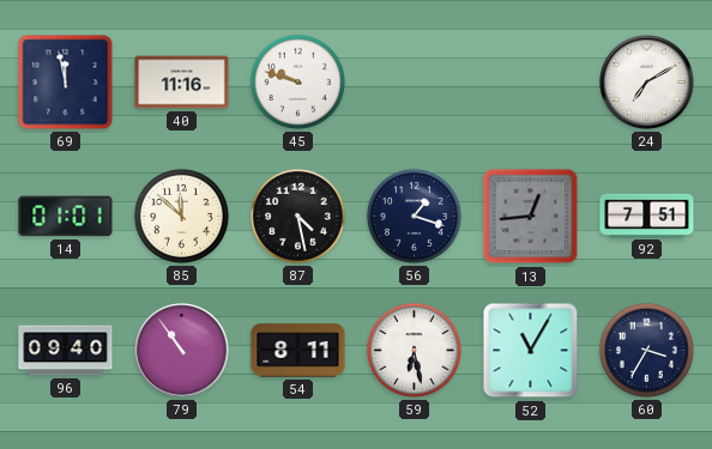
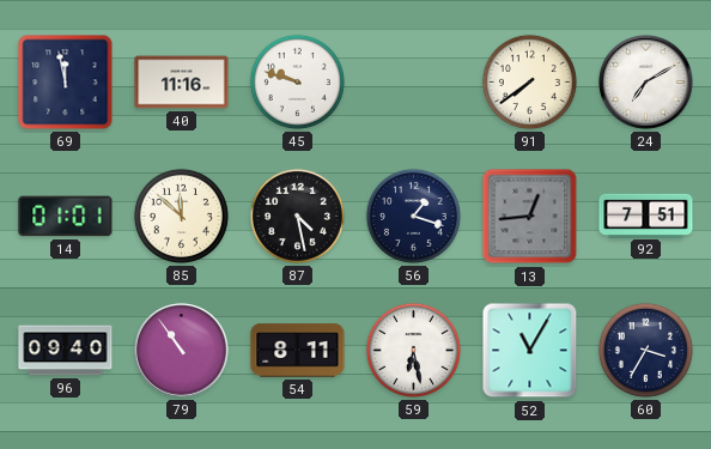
91: none -> 7:39
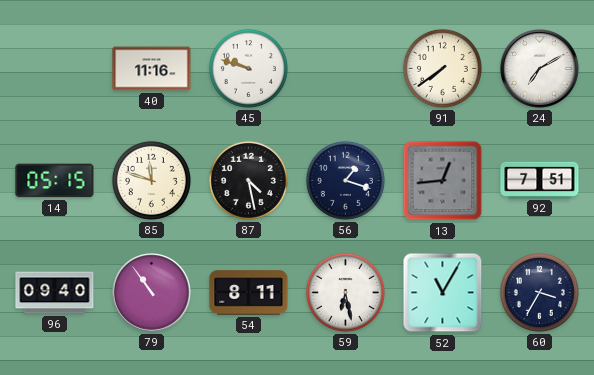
69: 11:58 -> none
14: 01:01 -> 05:15
85: 11:52 -> 11:48
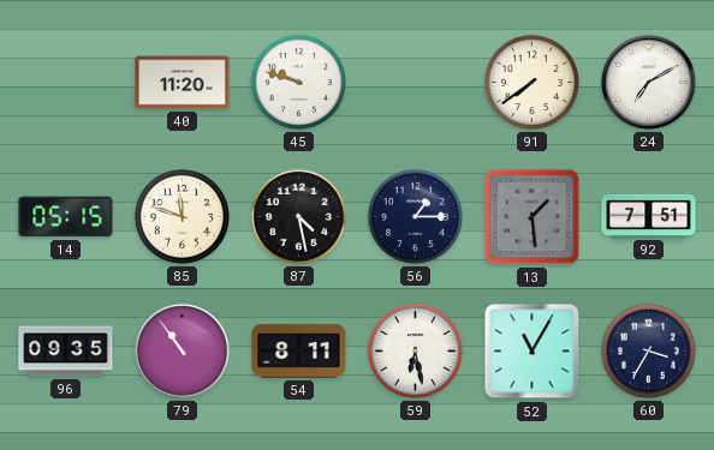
40: 11:16 -> 11:20
56: 1:18 -> 1:15
13: 12:44 -> 1:29
96: 09:40 -> 09:35
